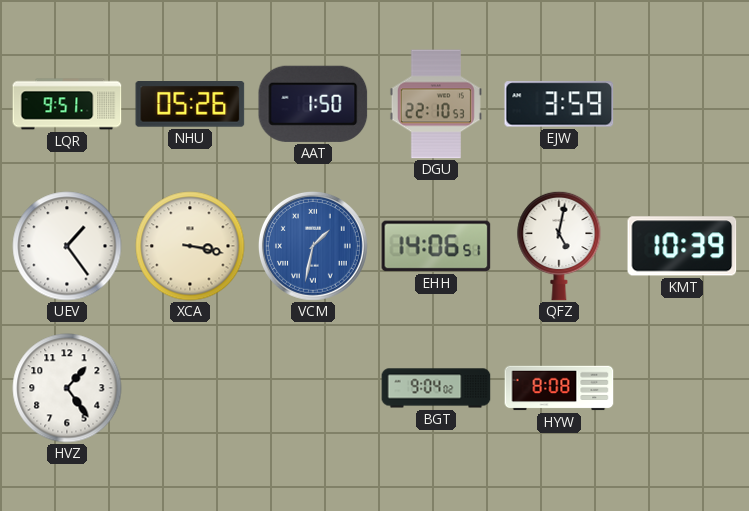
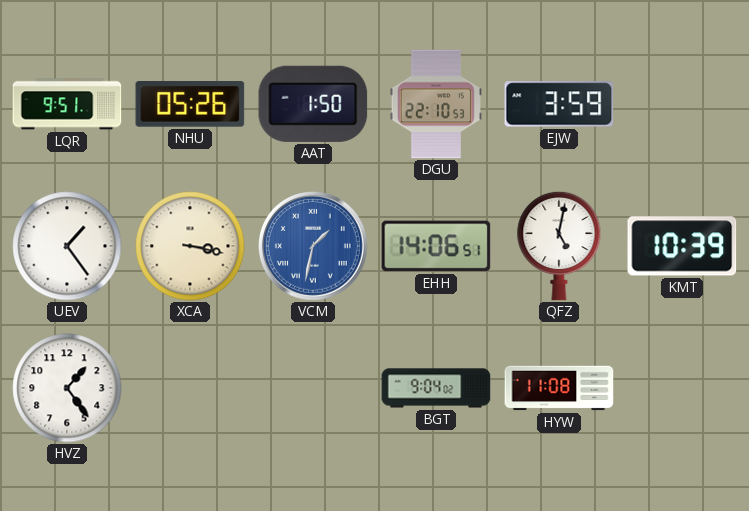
HYW: 8:08 -> 11:08
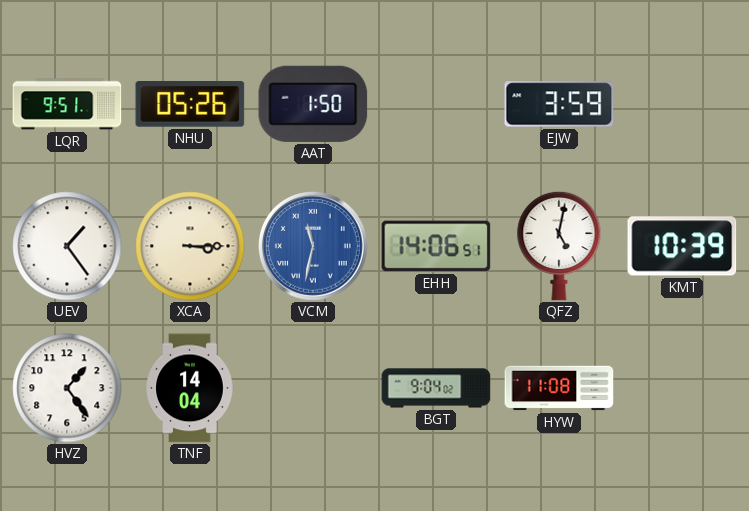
DGU: 22:10 -> none
XCA: 3:17 -> 3:15
VCM: 1:32 -> 11:32
TNF: none -> 14:04
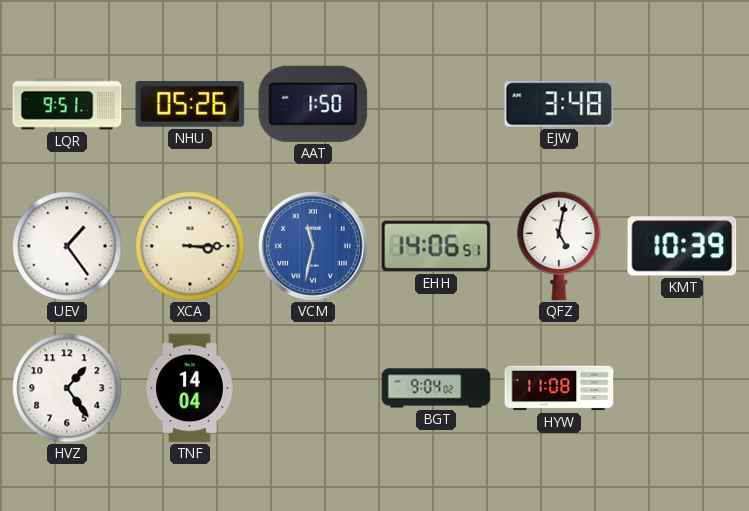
EJW: 3:59 -> 3:48
